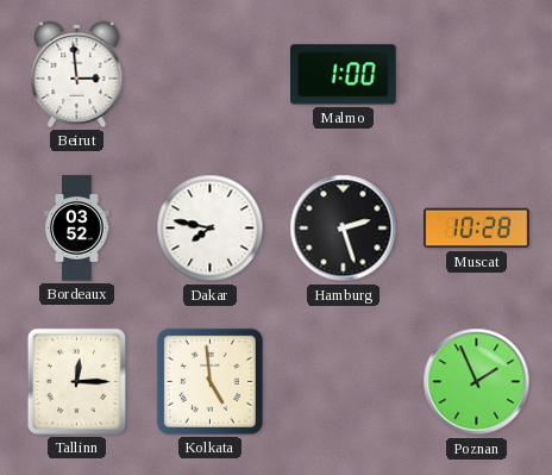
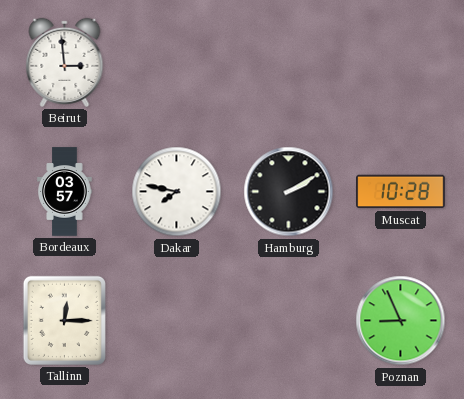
Malmo: 1:00 -> none
Bordeaux: 03:52 -> 03:57
Hamburg: 2:27 -> 2:10
Kolkata: 4:59 -> none
Poznan: 1:56 -> 8:56
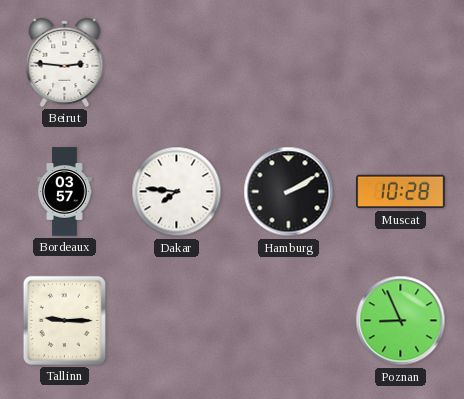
Beirut: 2:59 -> 2:46
Dakar: 7:47 -> 7:46
Tallinn: 12:15 -> 9:15
